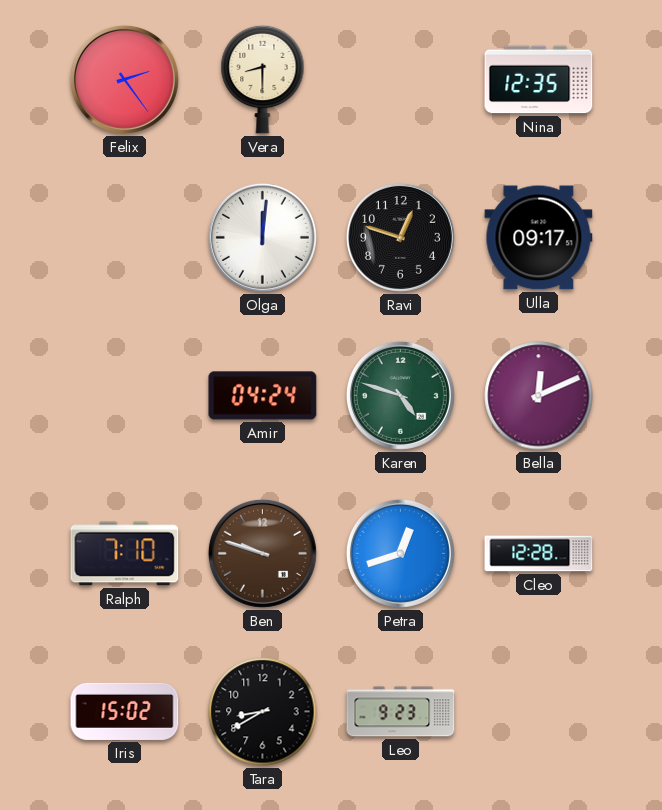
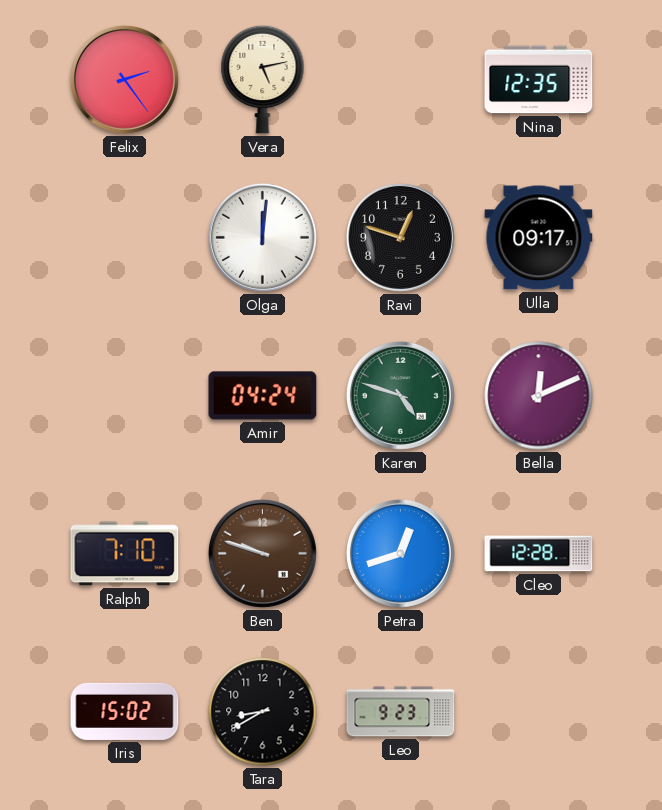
Vera: 8:30 -> 5:13
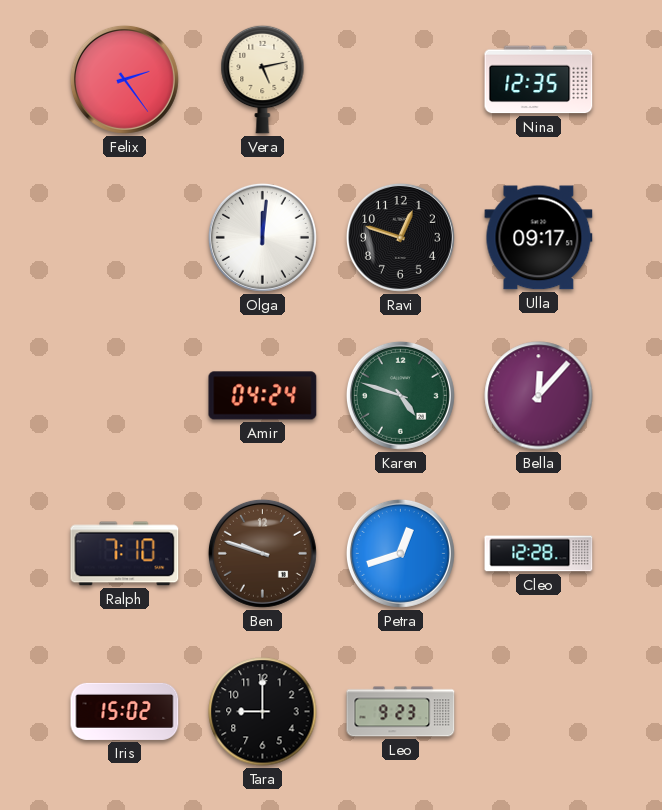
Bella: 12:11 -> 12:07
Tara: 8:40 -> 9:00
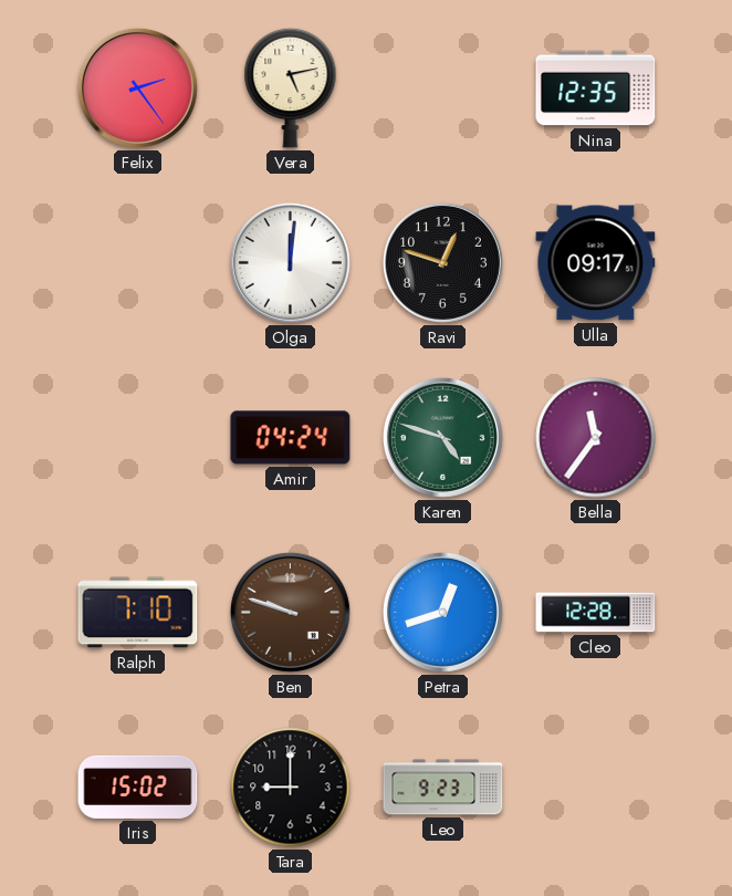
Bella: 12:07 -> 11:36
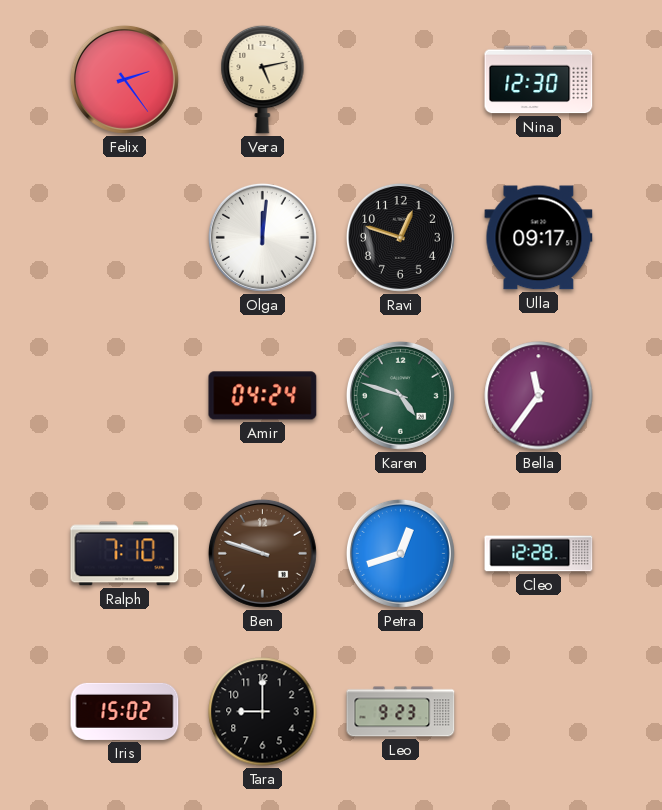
Nina: 12:35 -> 12:30
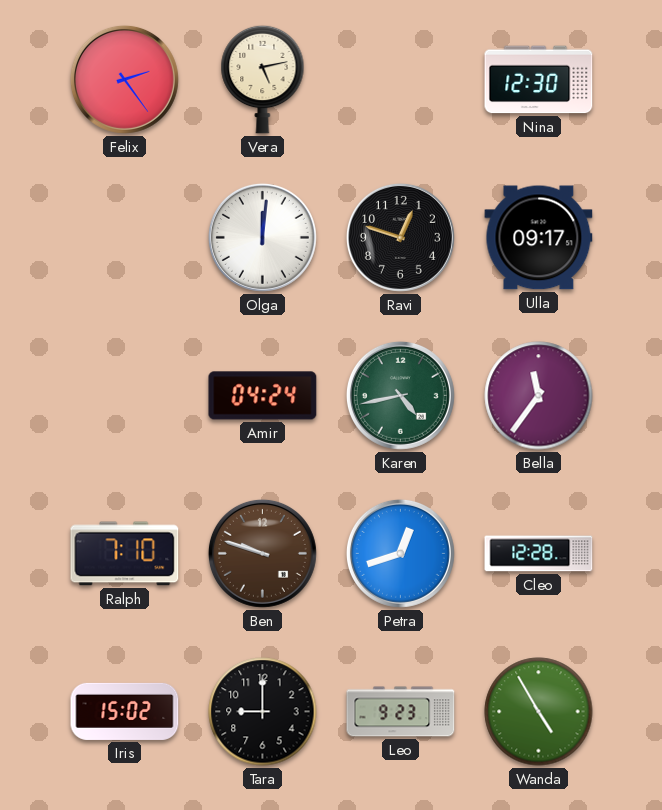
Karen: 4:48 -> 4:43
Wanda: none -> 4:55
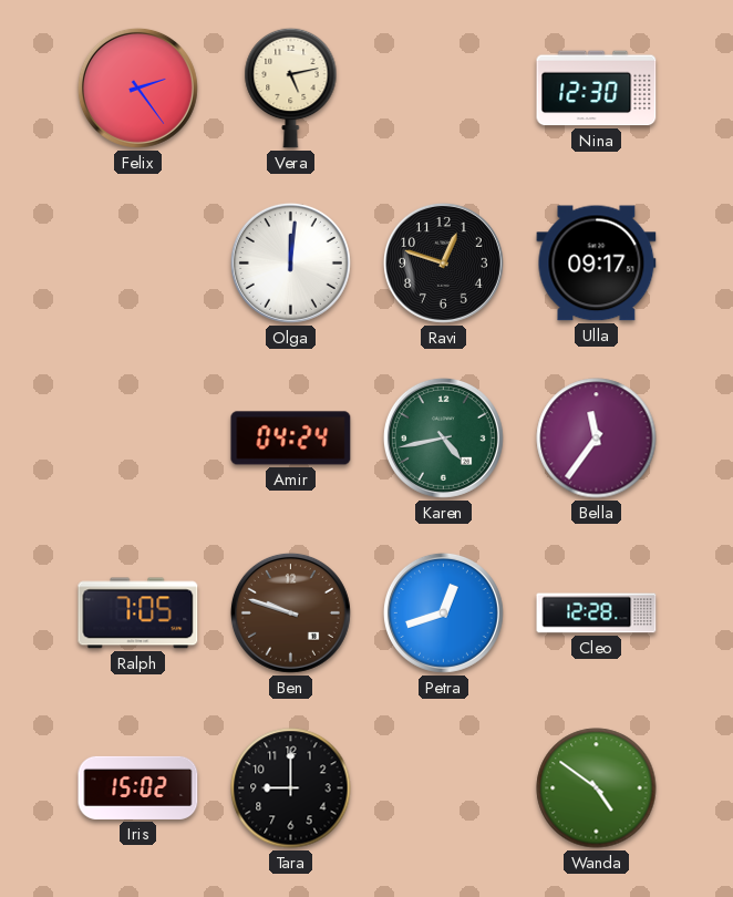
Ralph: 7:10 -> 7:05
Leo: 9:23 -> none
Wanda: 4:55 -> 4:51
